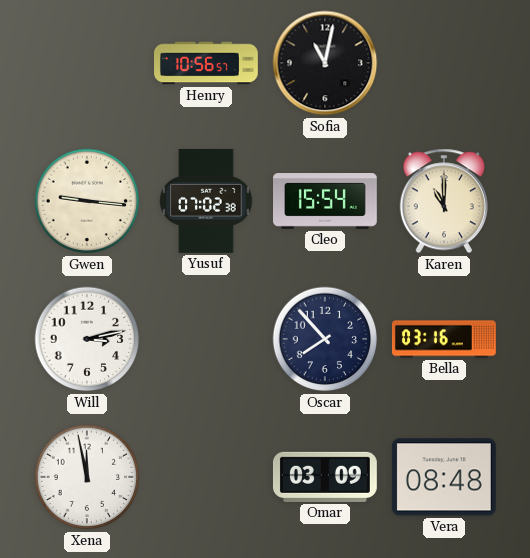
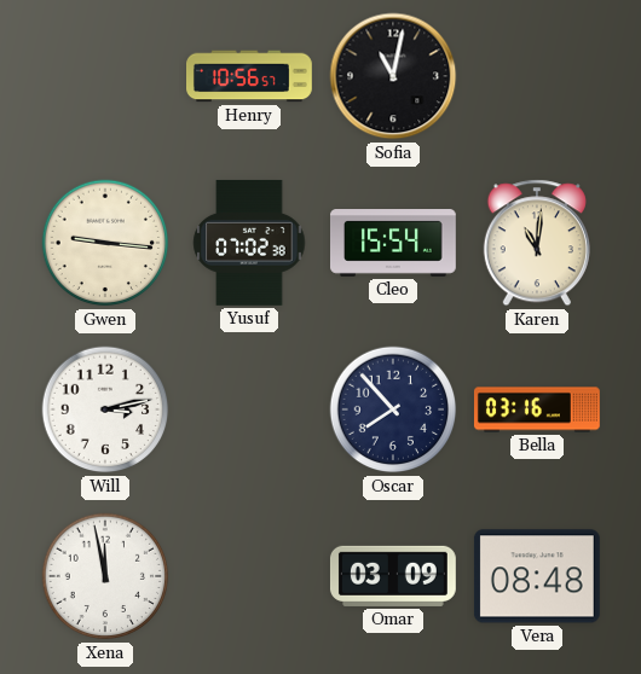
Karen: 11:00 -> 11:01
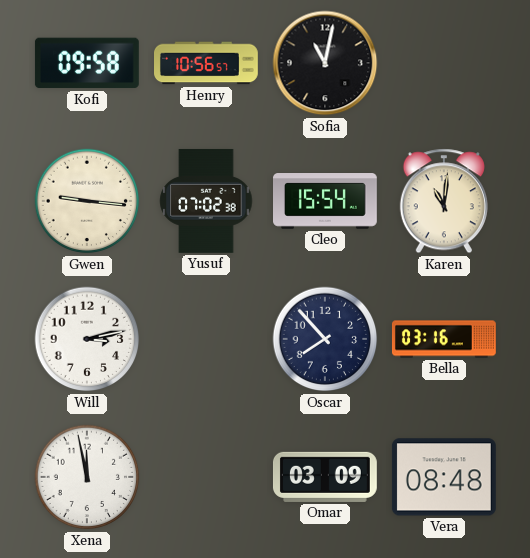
Kofi: none -> 09:58
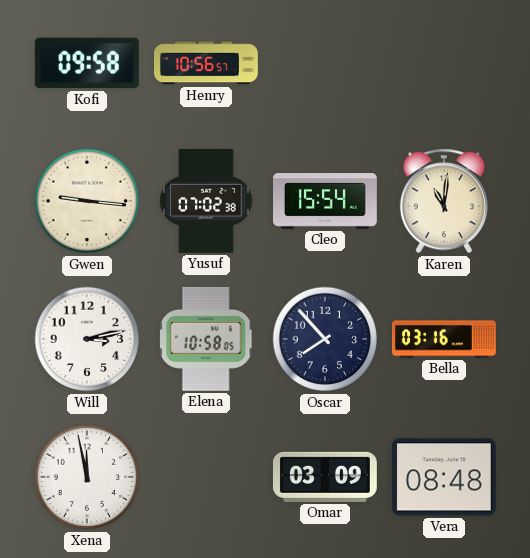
Sofia: 11:02 -> none
Elena: none -> 10:58
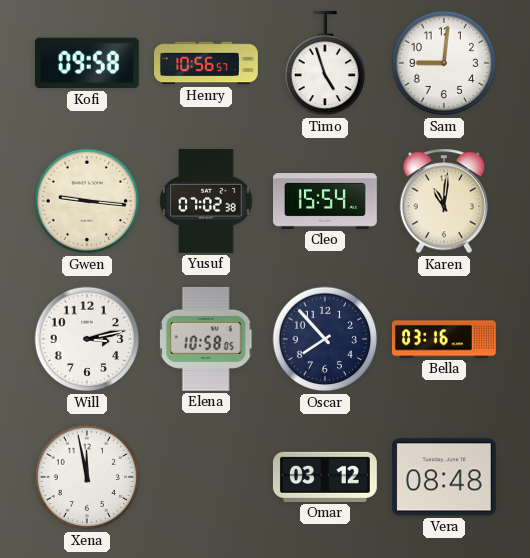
Timo: none -> 4:57
Sam: none -> 9:01
Omar: 03:09 -> 03:12
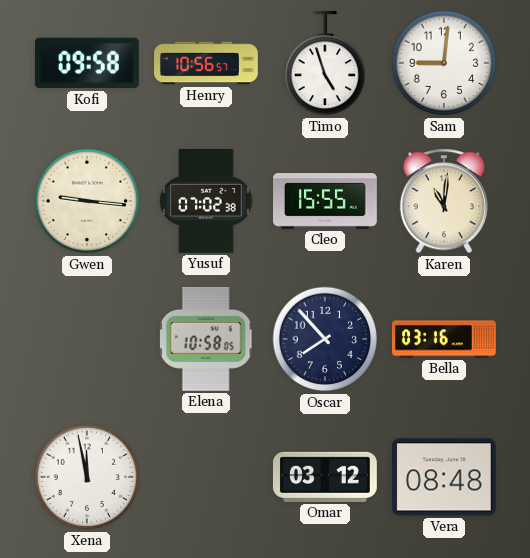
Cleo: 15:54 -> 15:55
Will: 3:13 -> none
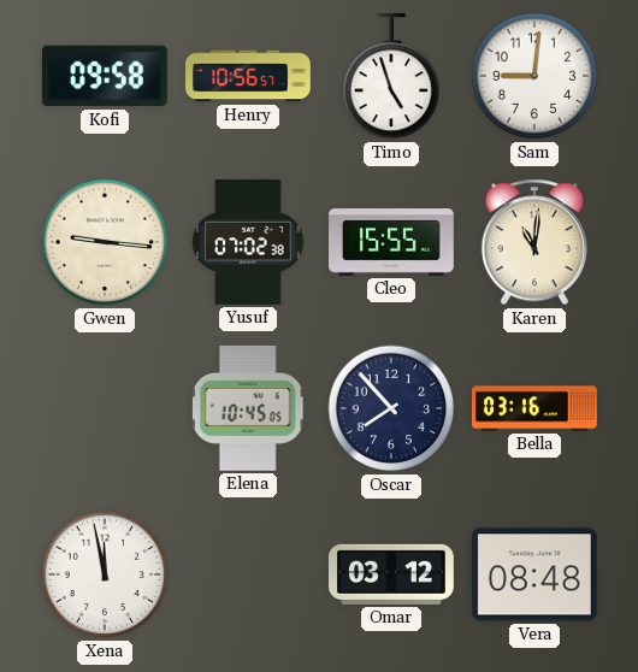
Elena: 10:58 -> 10:45
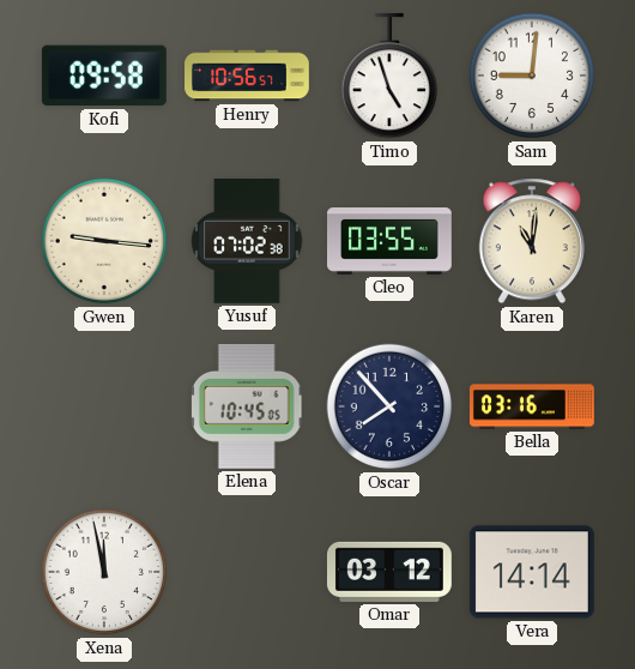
Cleo: 15:55 -> 03:55
Vera: 08:48 -> 14:14
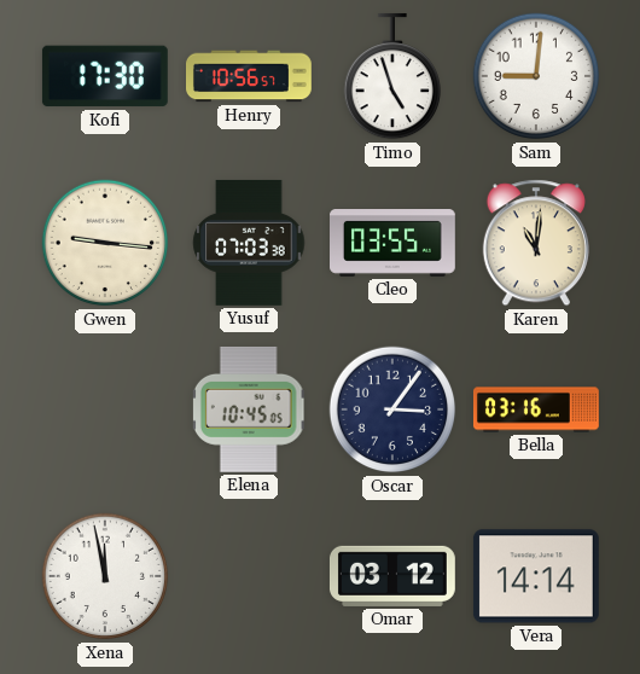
Kofi: 09:58 -> 17:30
Yusuf: 07:02 -> 07:03
Oscar: 7:53 -> 3:06
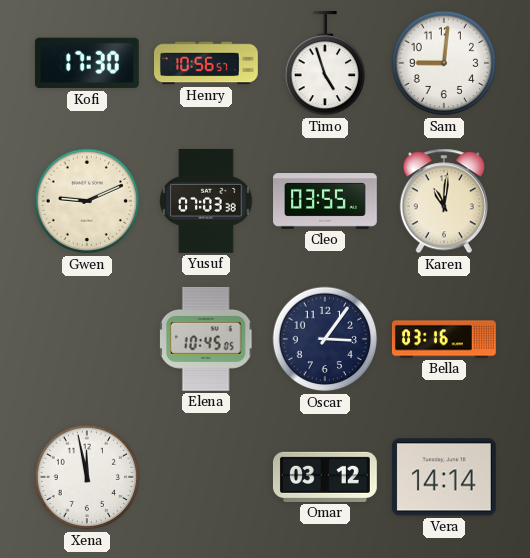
Gwen: 9:16 -> 9:11
